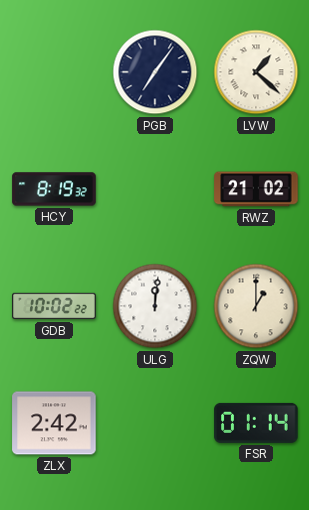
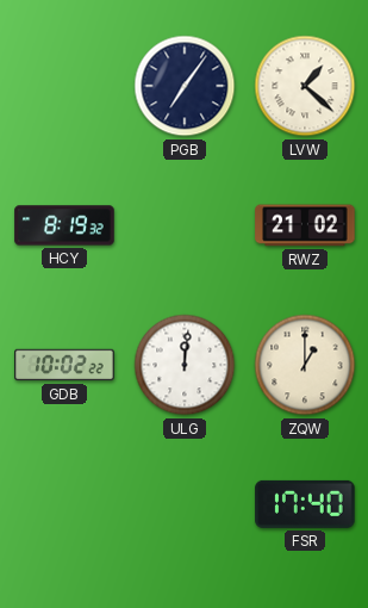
ZLX: 2:42 -> none
FSR: 01:14 -> 17:40
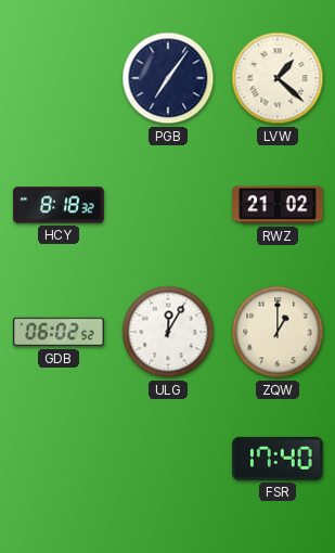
HCY: 8:19 -> 8:18
GDB: 10:02 -> 06:02
ULG: 12:01 -> 12:05
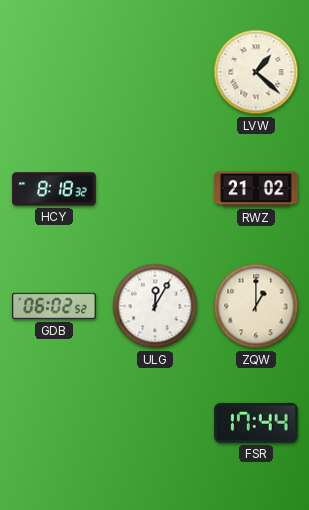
PGB: 7:06 -> none
FSR: 17:40 -> 17:44
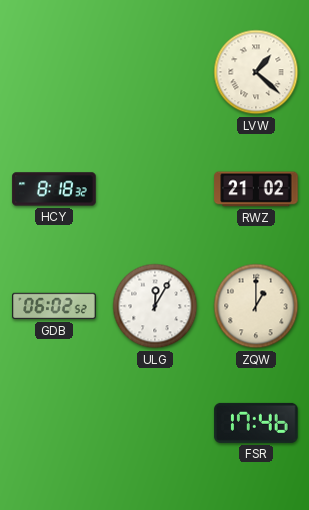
FSR: 17:44 -> 17:46
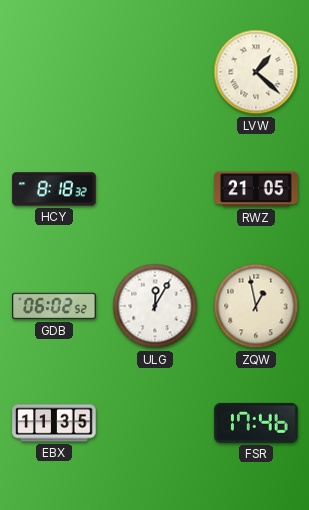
RWZ: 21:02 -> 21:05
ZQW: 1:00 -> 12:58
EBX: none -> 11:35
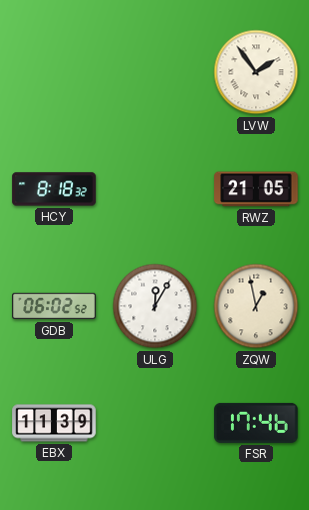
LVW: 1:22 -> 1:54
EBX: 11:35 -> 11:39
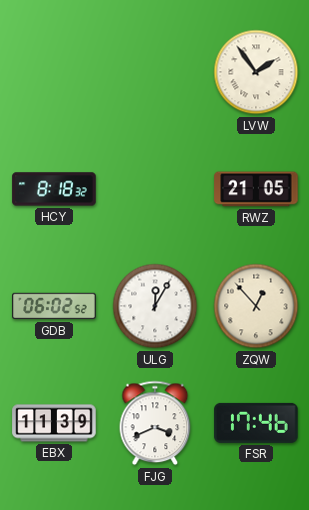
ZQW: 12:58 -> 12:53
FJG: none -> 3:41
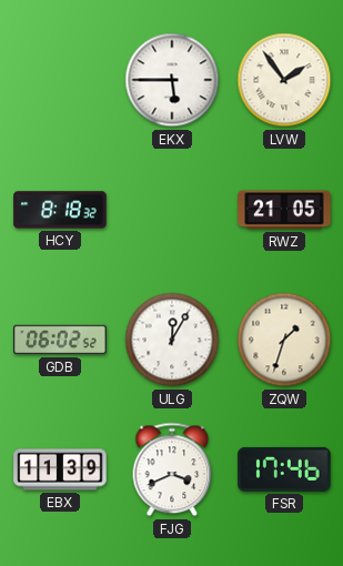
EKX: none -> 5:45
ZQW: 12:53 -> 1:33
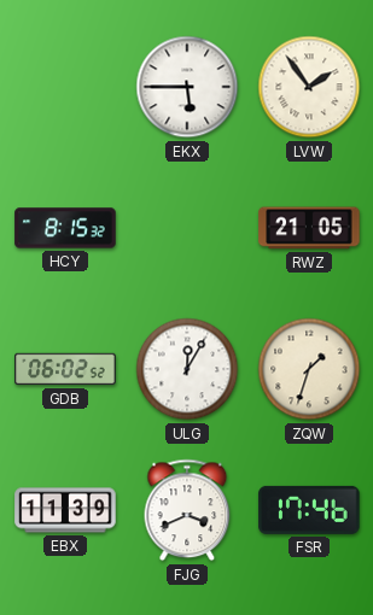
HCY: 8:18 -> 8:15
